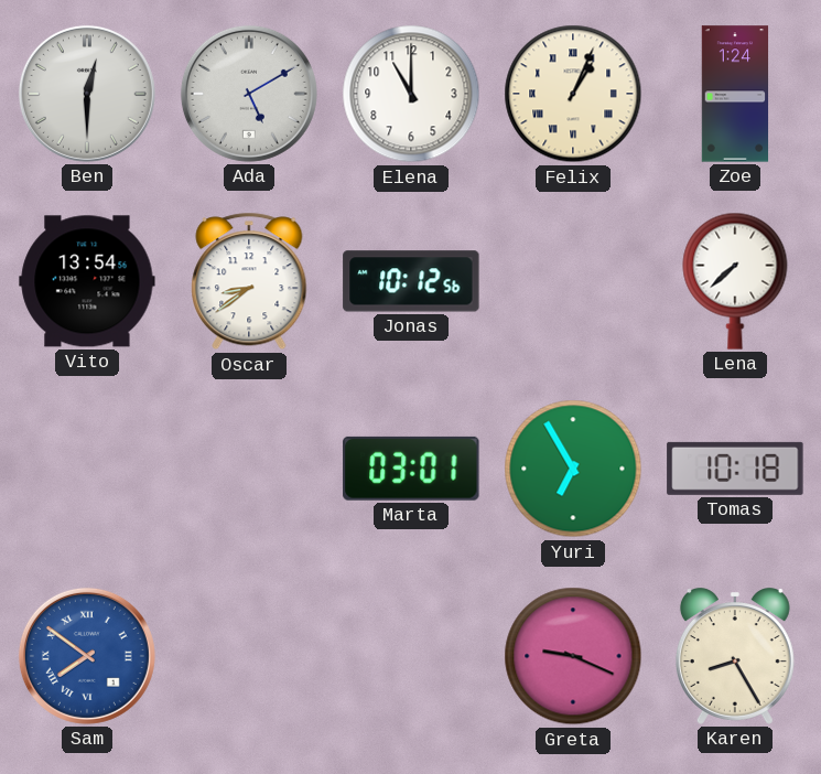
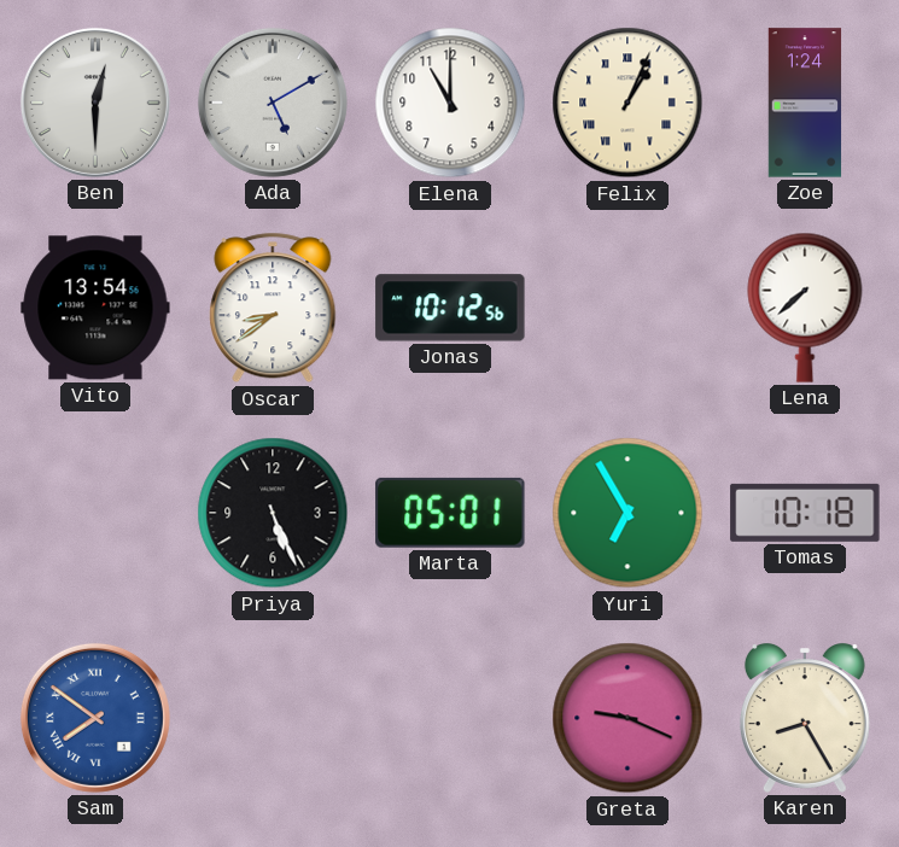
Priya: none -> 5:26
Marta: 03:01 -> 05:01
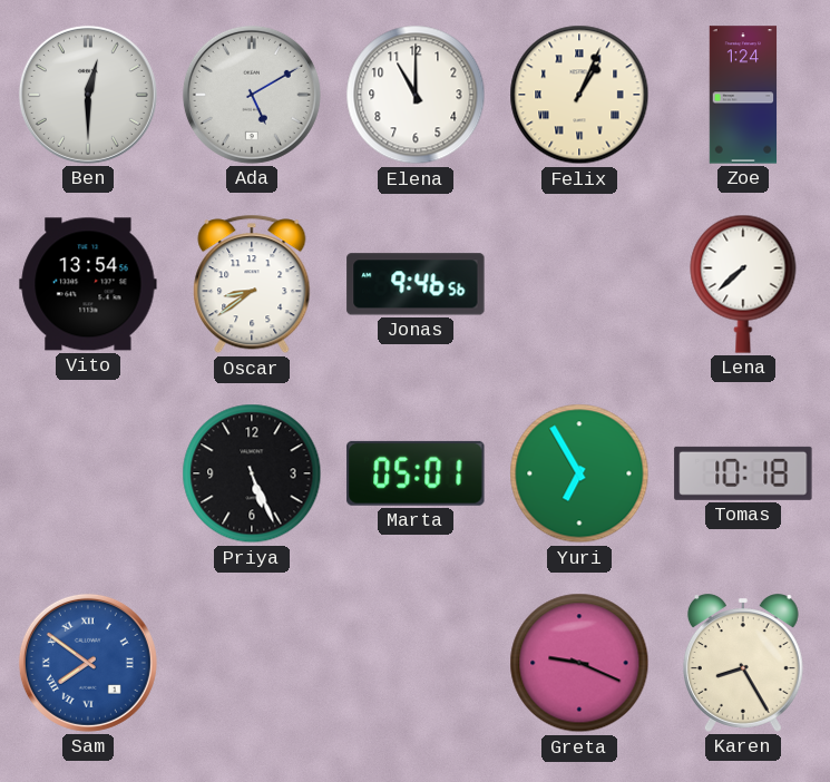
Jonas: 10:12 -> 9:46
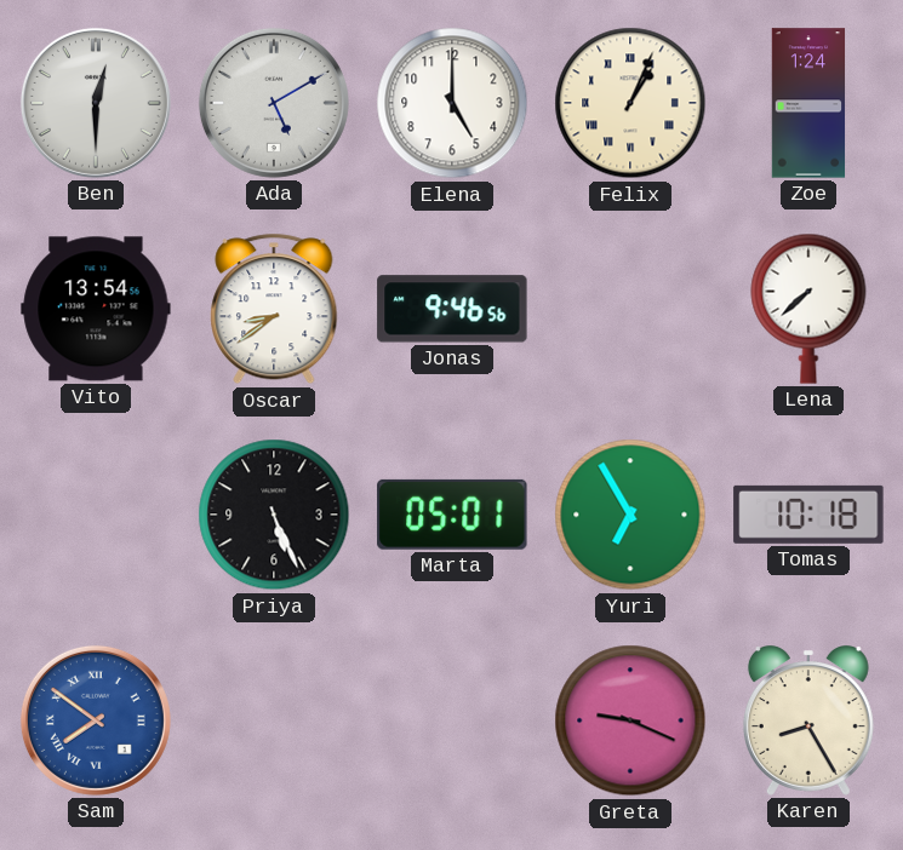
Elena: 11:00 -> 5:00
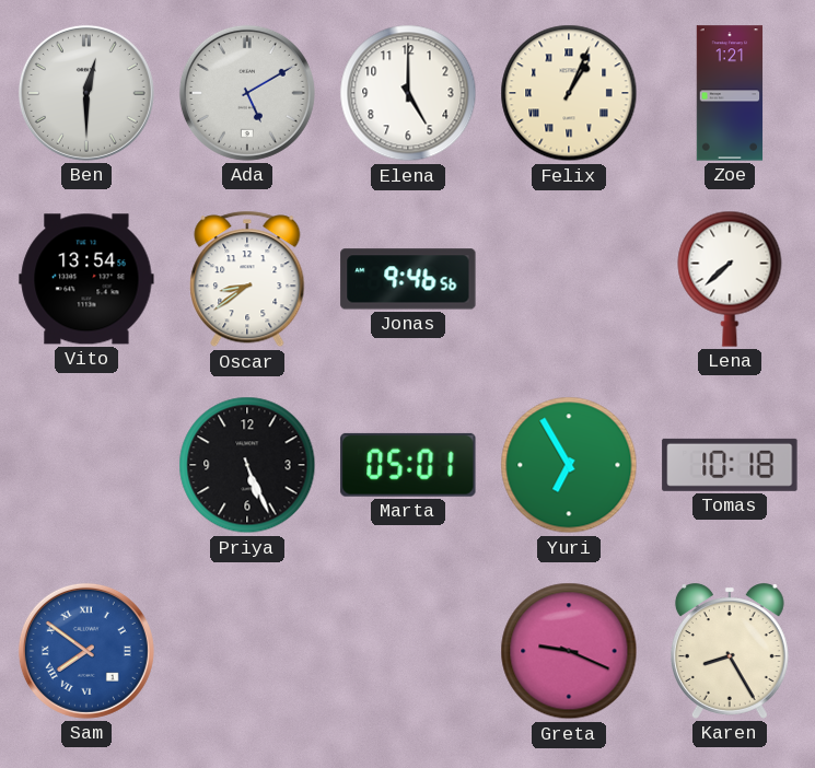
Zoe: 1:24 -> 1:21
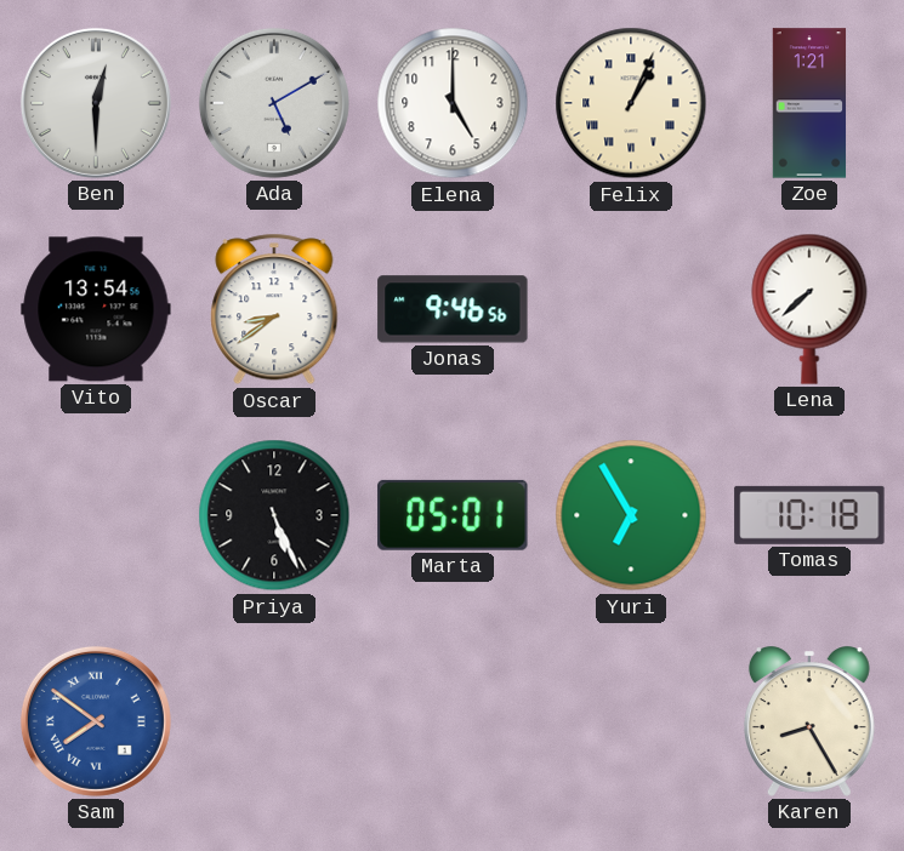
Greta: 9:19 -> none
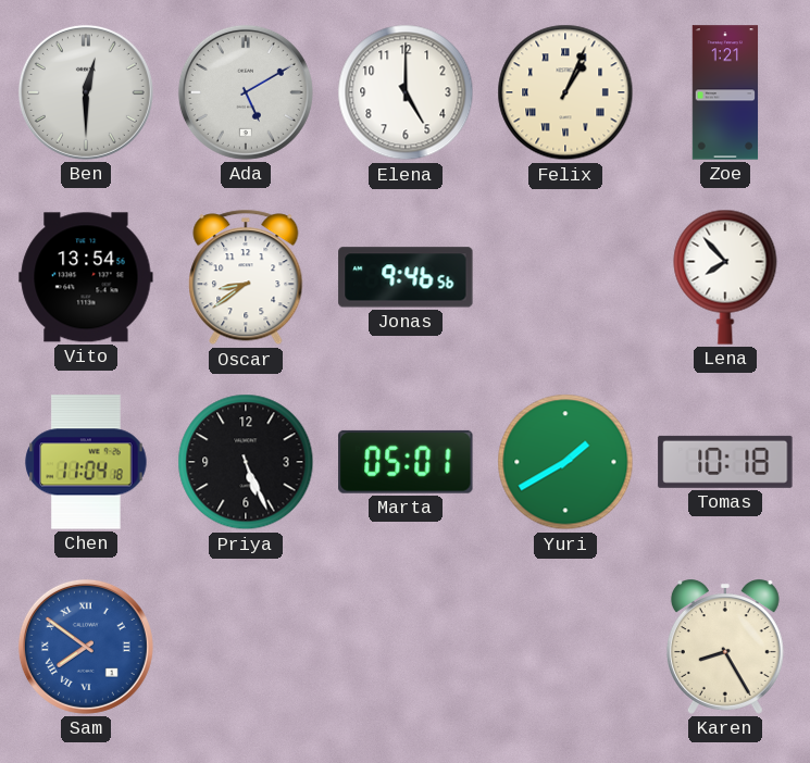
Lena: 7:38 -> 7:53
Chen: none -> 11:04
Yuri: 6:55 -> 1:40
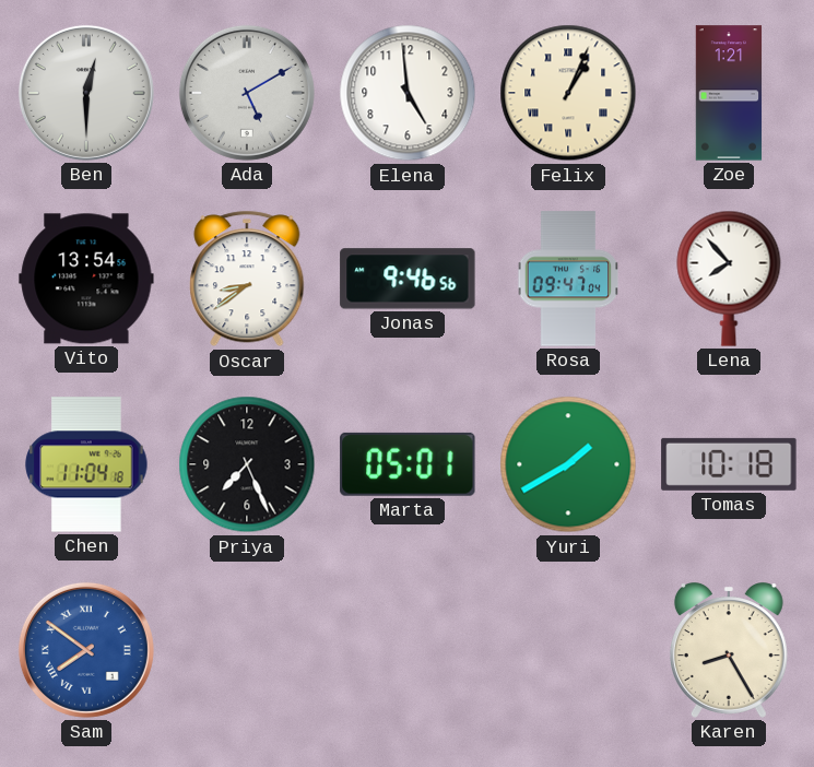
Elena: 5:00 -> 4:59
Rosa: none -> 09:47
Priya: 5:26 -> 7:26
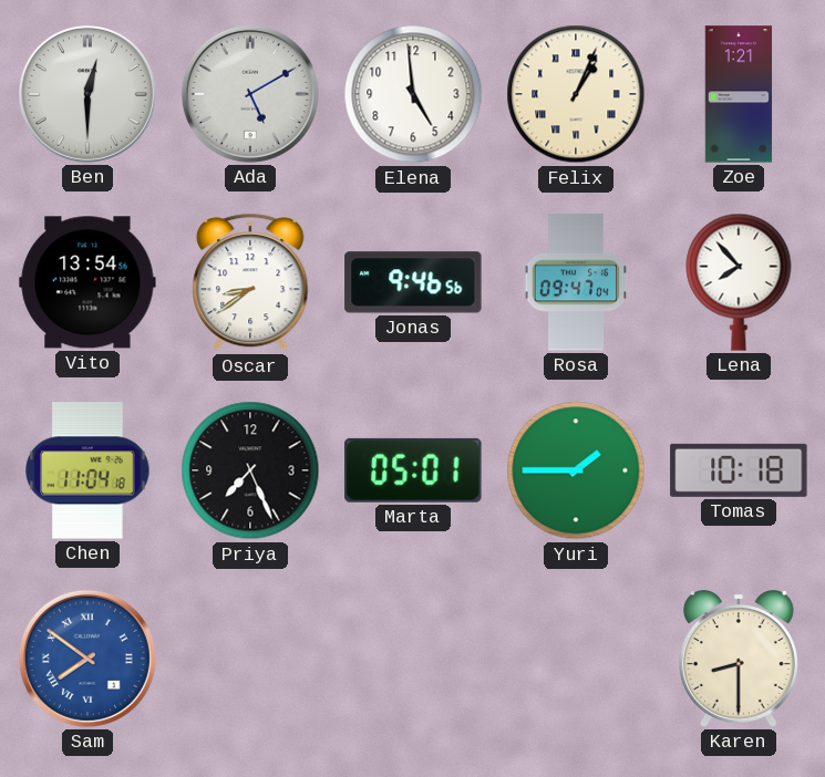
Yuri: 1:40 -> 1:45
Karen: 8:25 -> 8:30
